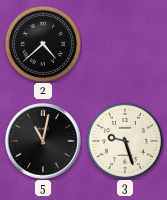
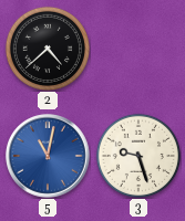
5 dial: black -> blue
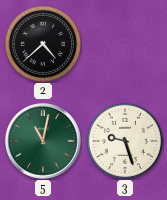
5 dial: blue -> green
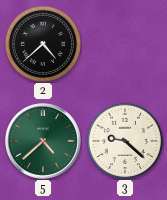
5: 11:02 -> 4:38
3: 9:27 -> 9:22
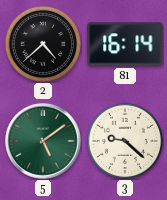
81: none -> 16:14
5: 4:38 -> 5:09
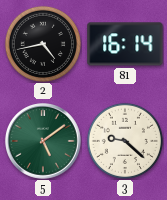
2: 4:38 -> 4:43
